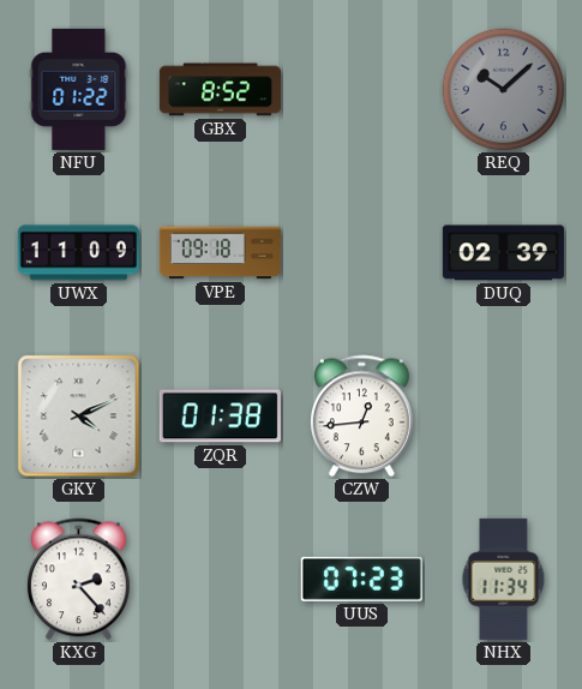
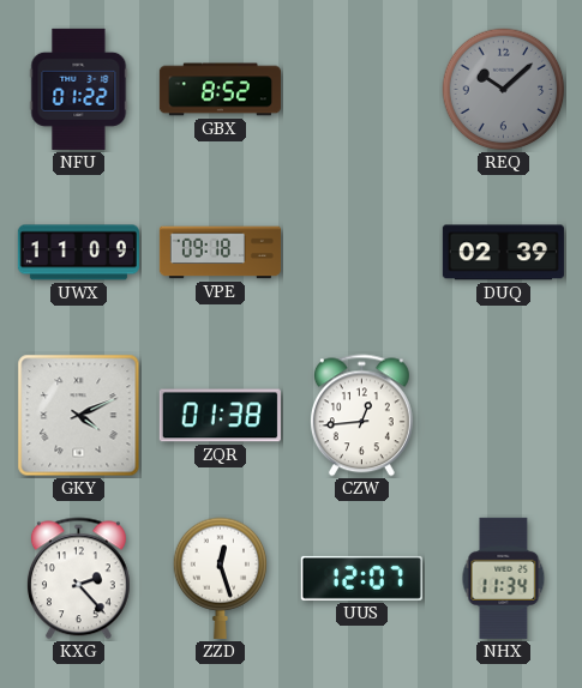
ZZD: none -> 12:27
UUS: 07:23 -> 12:07
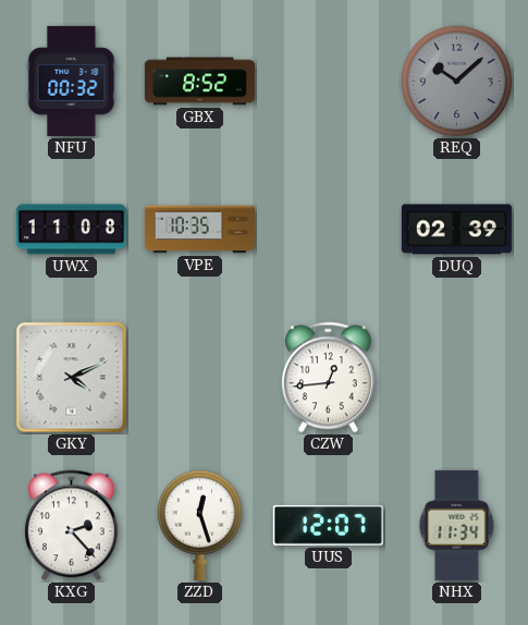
NFU: 01:22 -> 00:32
UWX: 11:09 -> 11:08
VPE: 09:18 -> 10:35
ZQR: 01:38 -> none
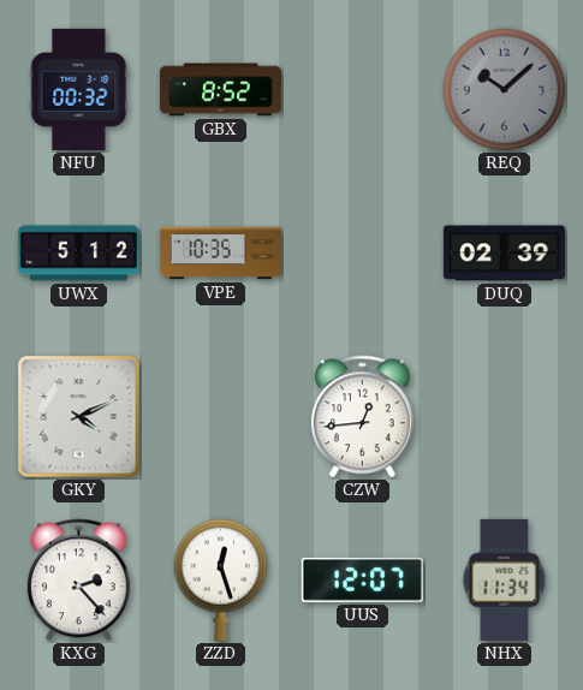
UWX: 11:08 -> 5:12
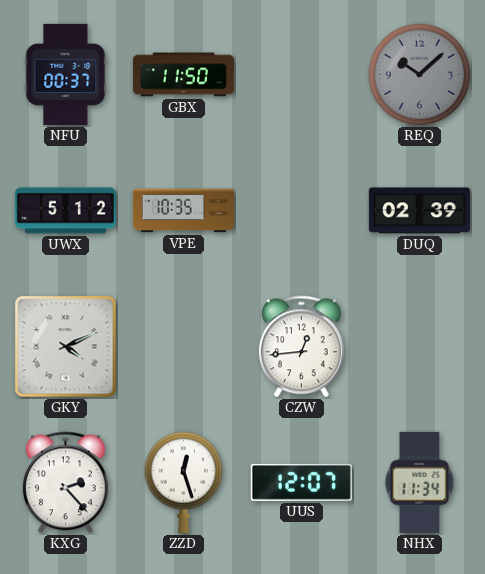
NFU: 00:32 -> 00:37
GBX: 8:52 -> 11:50
